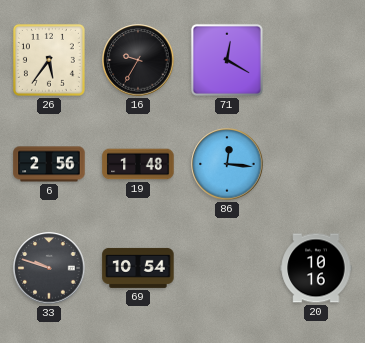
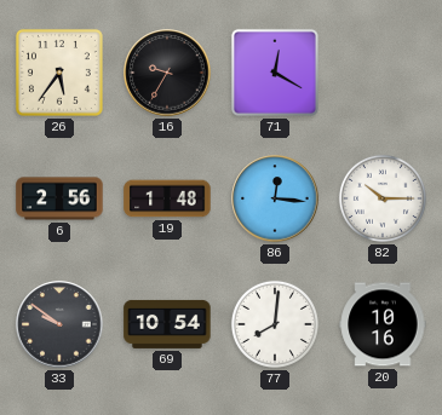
82: none -> 10:15
33: 9:48 -> 9:51
77: none -> 8:01
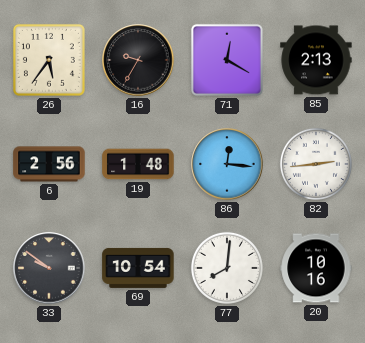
85: none -> 2:13
82: 10:15 -> 2:44
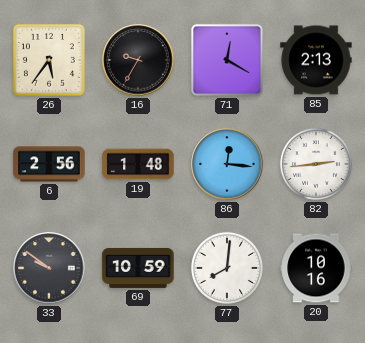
69: 10:54 -> 10:59
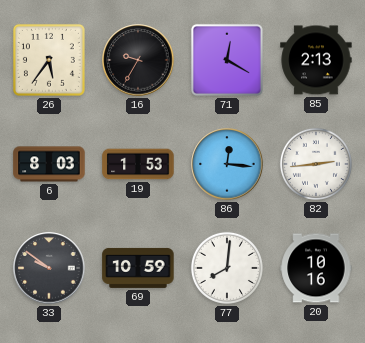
6: 2:56 -> 8:03
19: 1:48 -> 1:53
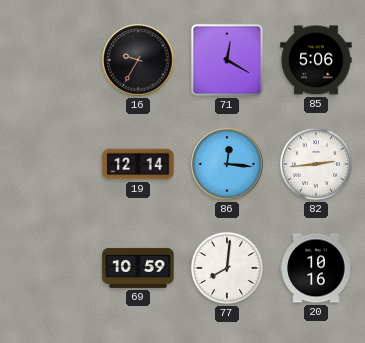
26: 5:36 -> none
85: 2:13 -> 5:06
6: 8:03 -> none
19: 1:53 -> 12:14
33: 9:51 -> none
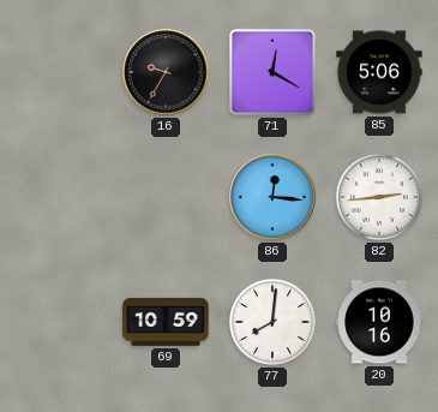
19: 12:14 -> none
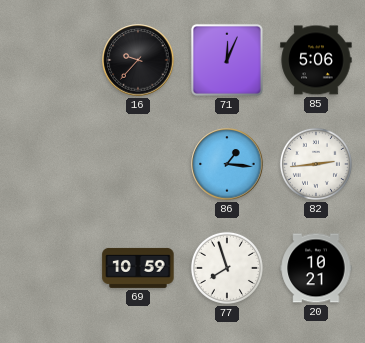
16: 9:35 -> 9:37
71: 12:20 -> 12:04
86: 12:16 -> 1:16
77: 8:01 -> 7:57
20: 10:16 -> 10:21
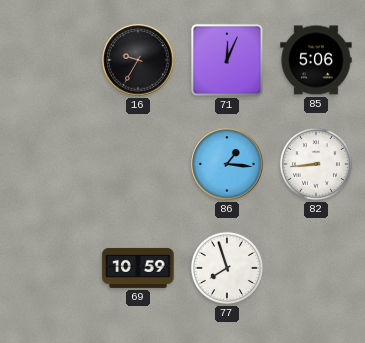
16: 9:37 -> 9:35
82: 2:44 -> 8:44
20: 10:21 -> none
